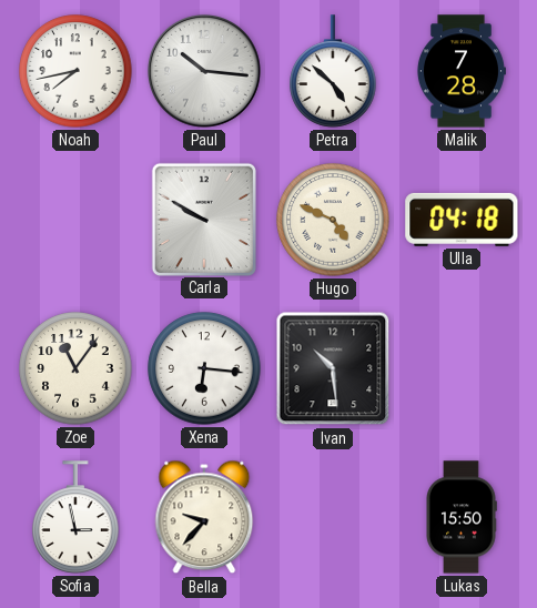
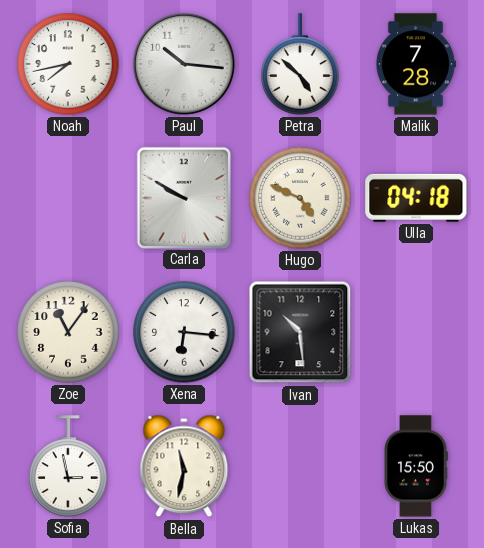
Bella: 9:37 -> 11:32
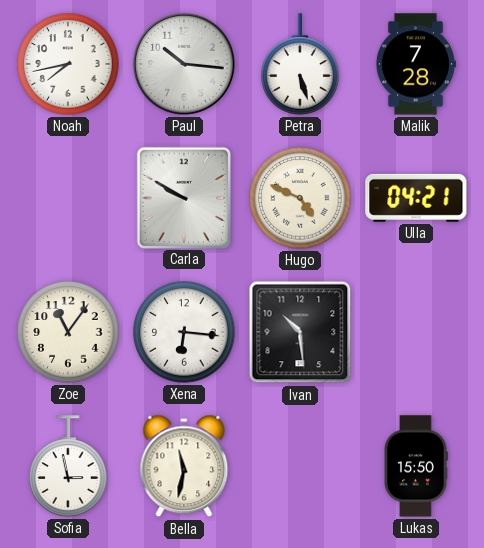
Petra: 4:52 -> 5:27
Ulla: 04:18 -> 04:21
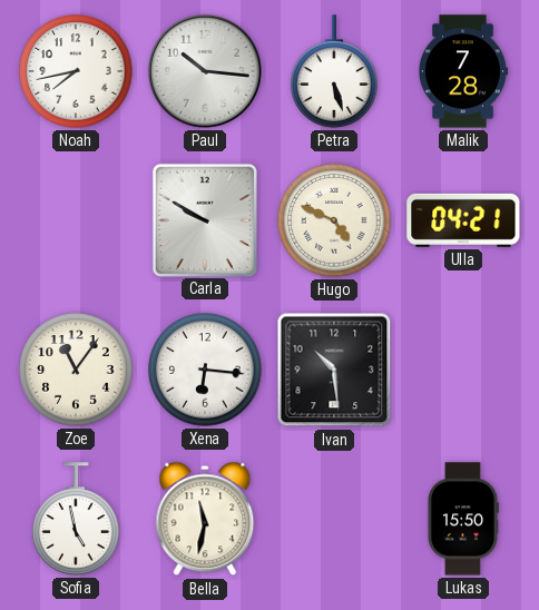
Sofia: 2:58 -> 4:58
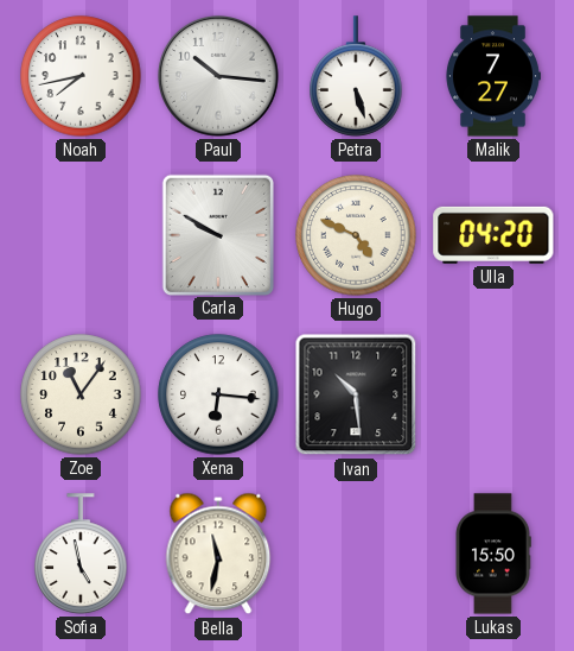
Malik: 7:28 -> 7:27
Ulla: 04:21 -> 04:20
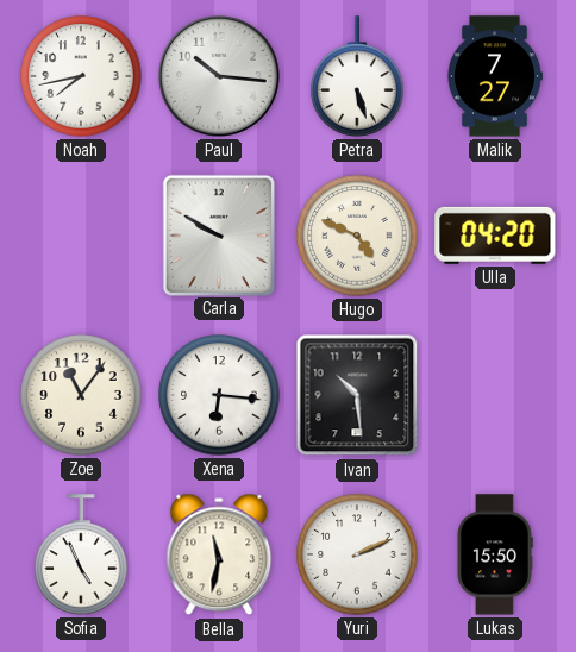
Sofia: 4:58 -> 4:56
Yuri: none -> 2:11
